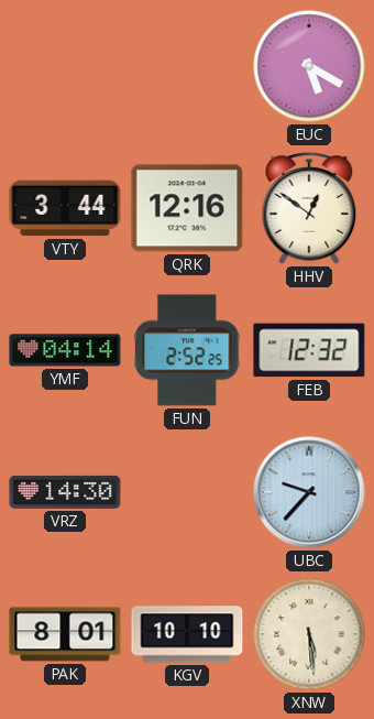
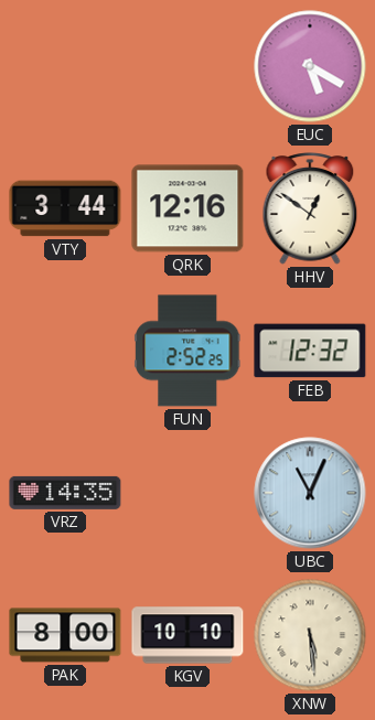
YMF: 04:14 -> none
VRZ: 14:30 -> 14:35
UBC: 9:37 -> 11:04
PAK: 8:01 -> 8:00
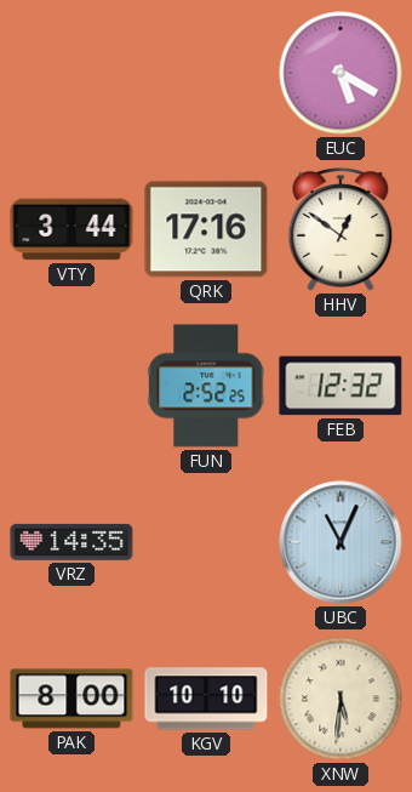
QRK: 12:16 -> 17:16
XNW: 5:29 -> 5:31
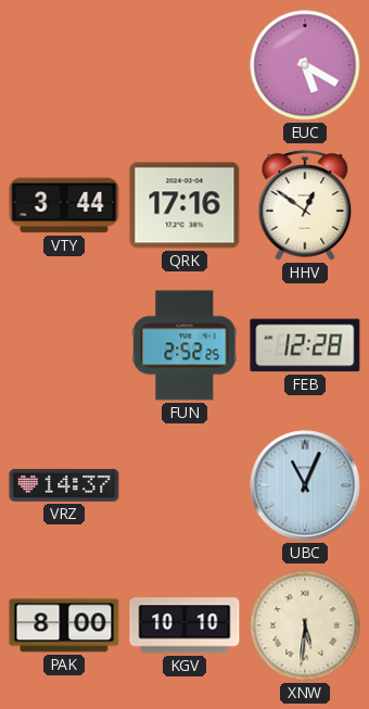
FEB: 12:32 -> 12:28
VRZ: 14:35 -> 14:37
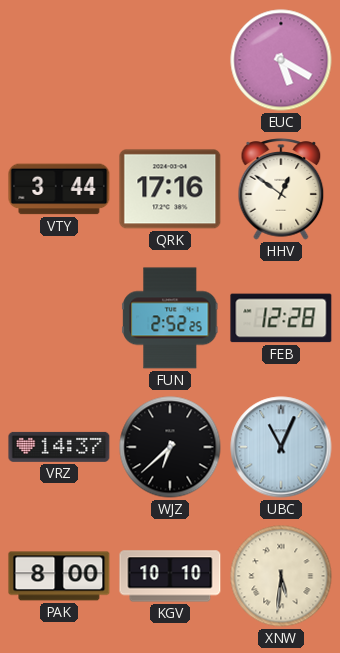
WJZ: none -> 6:38
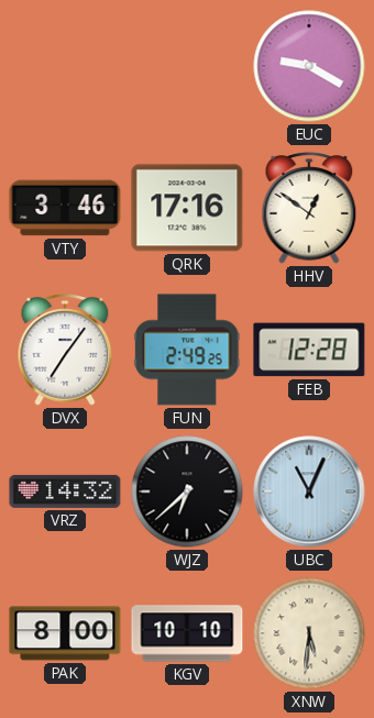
EUC: 5:20 -> 9:20
VTY: 3:44 -> 3:46
DVX: none -> 7:06
FUN: 2:52 -> 2:49
VRZ: 14:37 -> 14:32
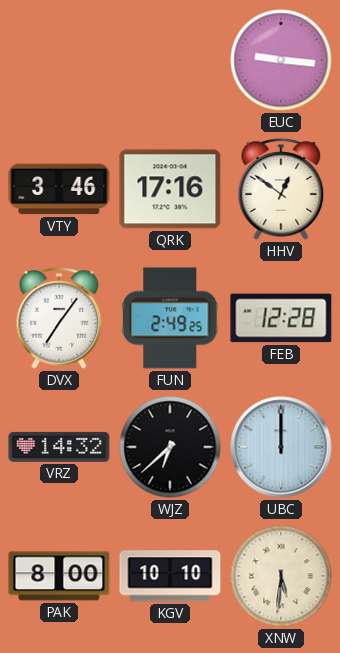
EUC: 9:20 -> 9:16
UBC: 11:04 -> 12:00
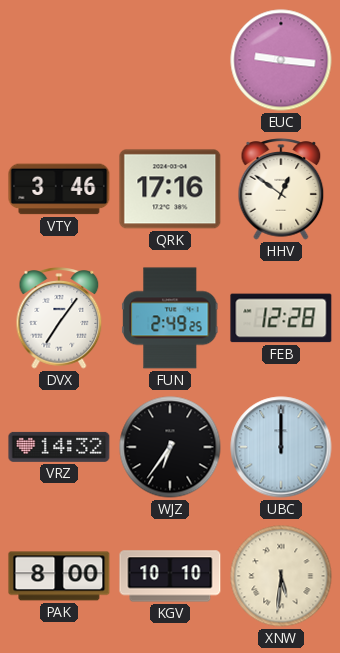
WJZ: 6:38 -> 6:36
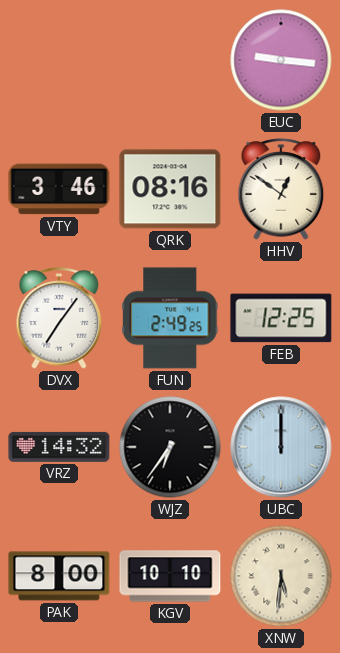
QRK: 17:16 -> 08:16
FEB: 12:28 -> 12:25
